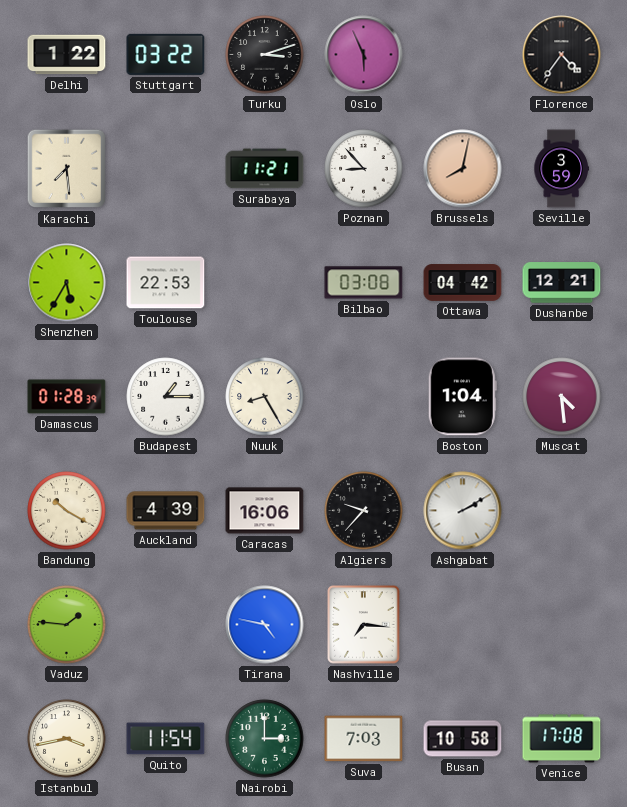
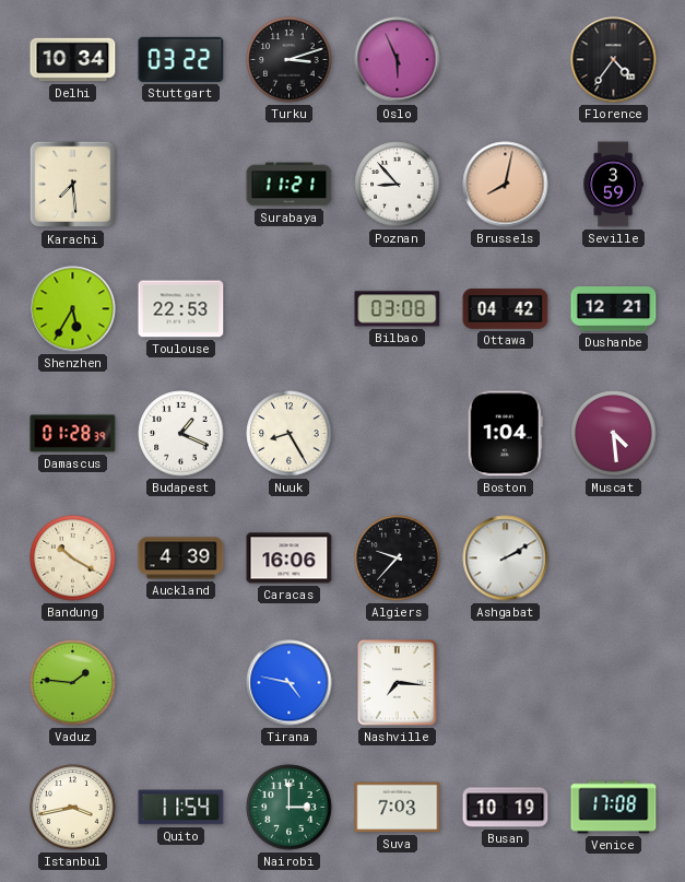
Delhi: 1:22 -> 10:34
Budapest: 1:15 -> 1:19
Busan: 10:58 -> 10:19
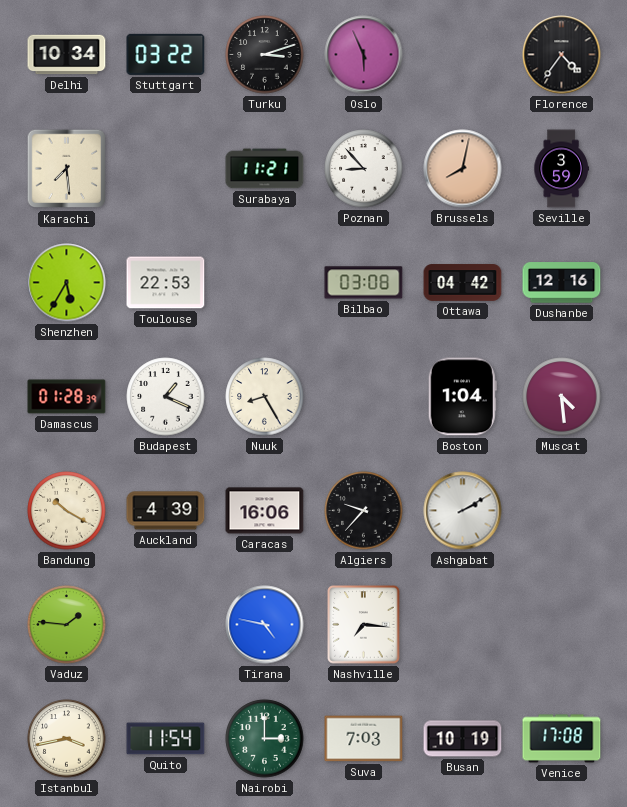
Dushanbe: 12:21 -> 12:16
